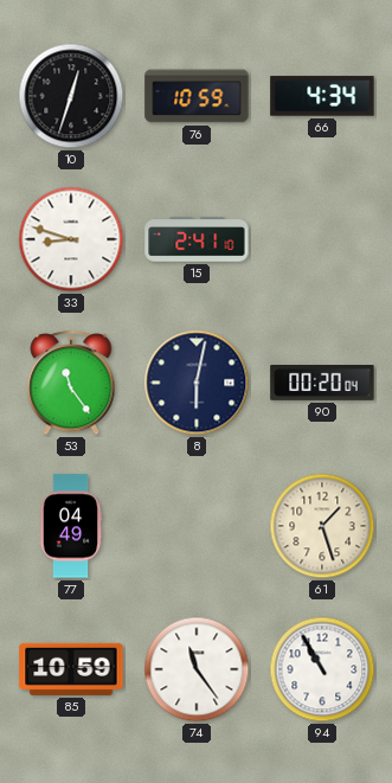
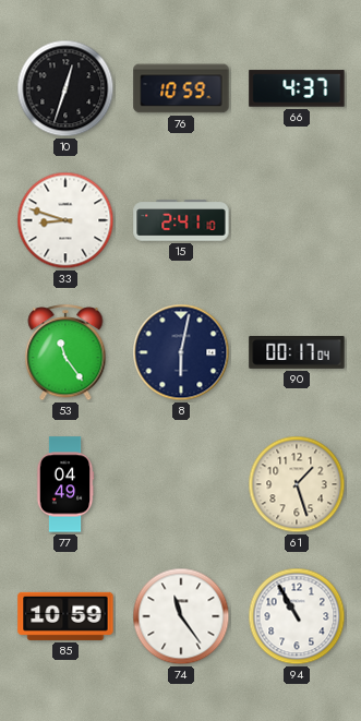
66: 4:34 -> 4:37
90: 00:20 -> 00:17
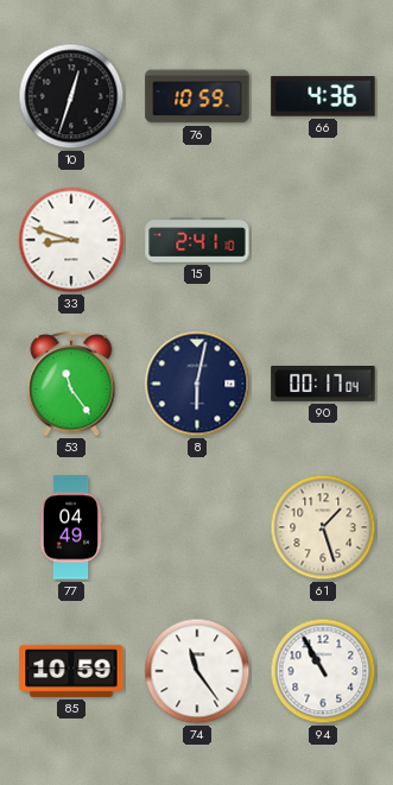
66: 4:37 -> 4:36
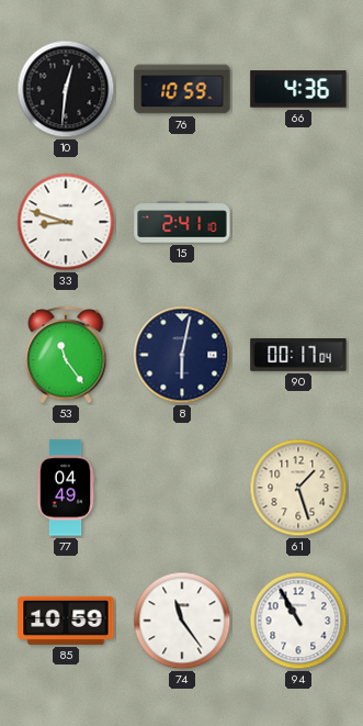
10: 12:33 -> 12:31
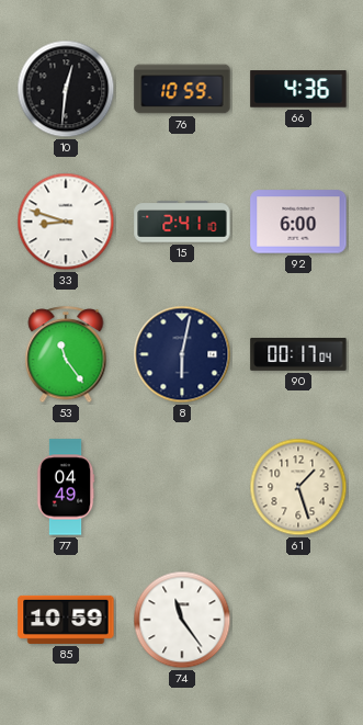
92: none -> 6:00
94: 10:55 -> none
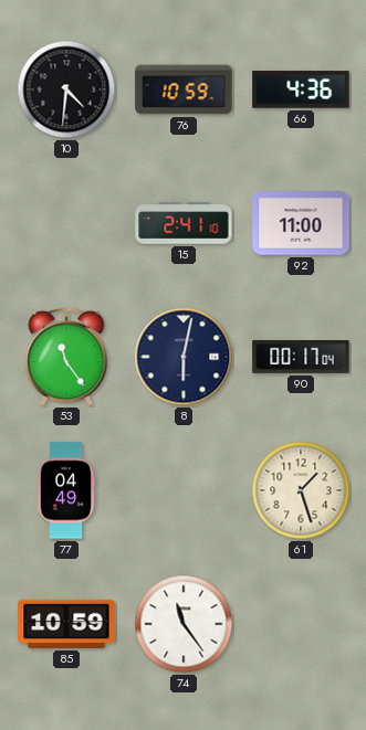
10: 12:31 -> 4:31
33: 8:48 -> none
92: 6:00 -> 11:00
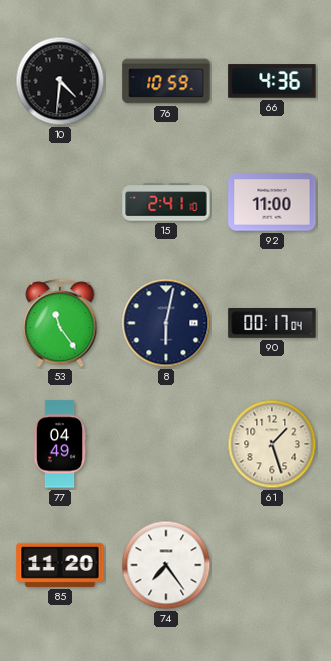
85: 10:59 -> 11:20
74: 11:24 -> 7:24
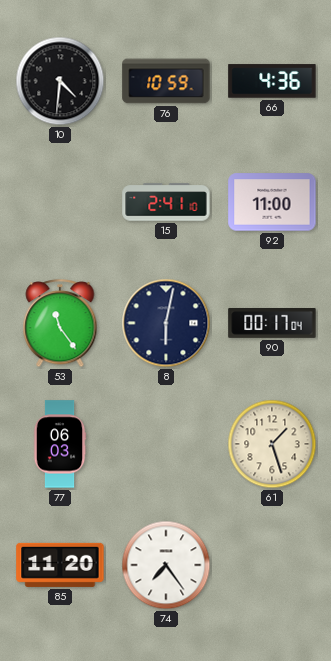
77: 04:49 -> 06:03
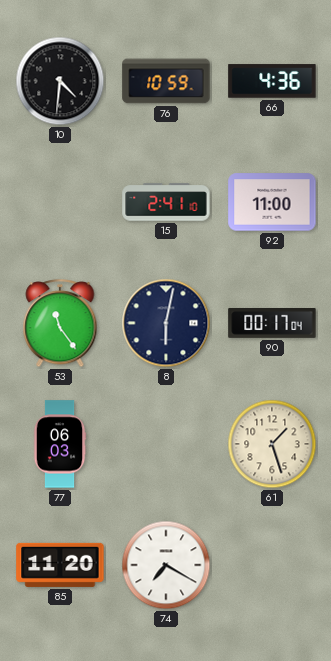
74: 7:24 -> 7:20
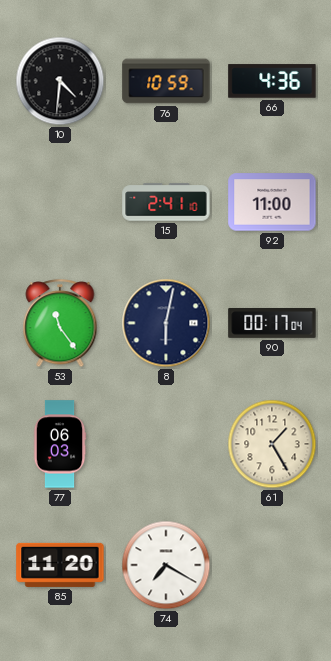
61: 1:27 -> 1:25
